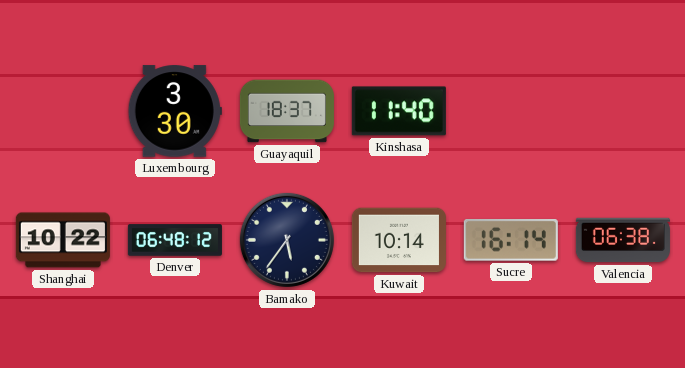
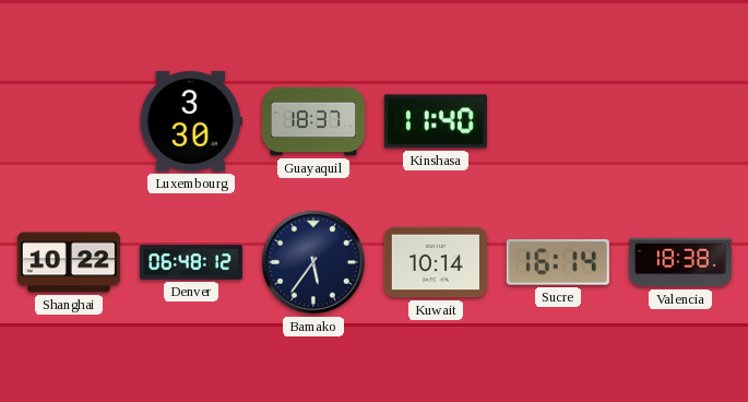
Valencia: 06:38 -> 18:38
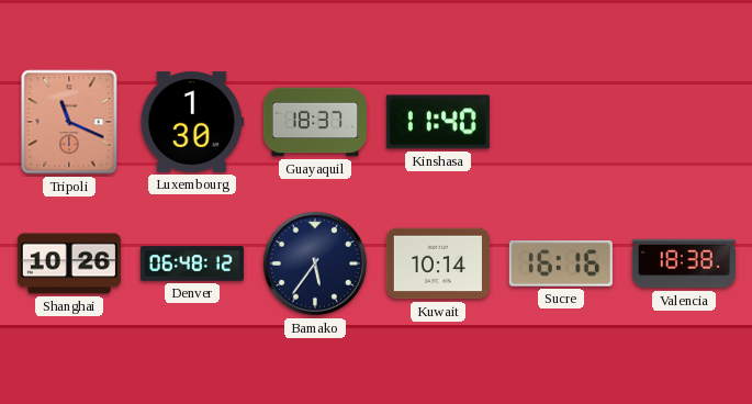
Tripoli: none -> 11:19
Luxembourg: 3:30 -> 1:30
Shanghai: 10:22 -> 10:26
Sucre: 16:14 -> 16:16
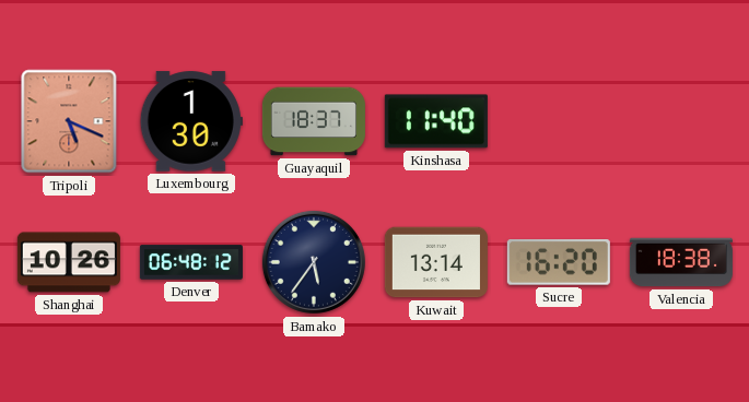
Tripoli: 11:19 -> 5:19
Kuwait: 10:14 -> 13:14
Sucre: 16:16 -> 16:20
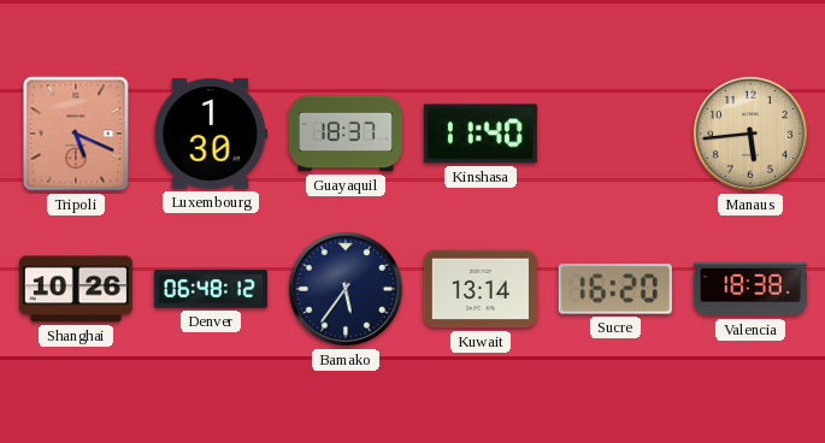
Manaus: none -> 5:44
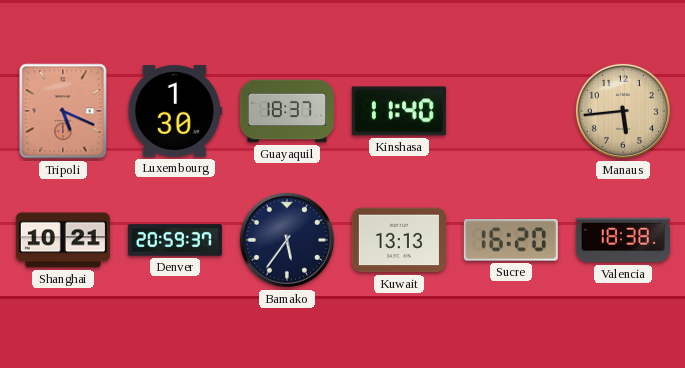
Shanghai: 10:26 -> 10:21
Denver: 06:48 -> 20:59
Kuwait: 13:14 -> 13:13
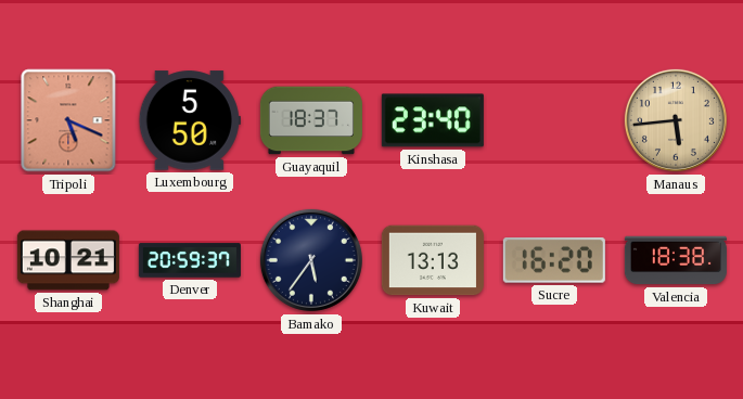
Luxembourg: 1:30 -> 5:50
Kinshasa: 11:40 -> 23:40
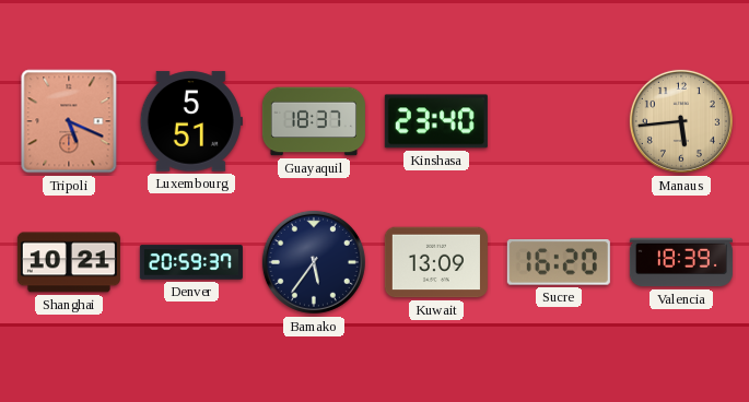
Luxembourg: 5:50 -> 5:51
Kuwait: 13:13 -> 13:09
Valencia: 18:38 -> 18:39
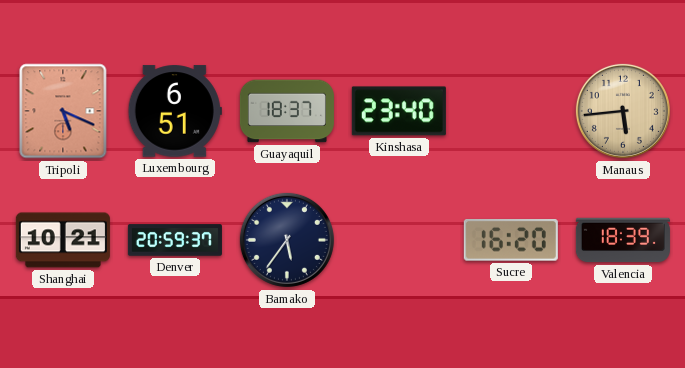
Luxembourg: 5:51 -> 6:51
Kuwait: 13:09 -> none
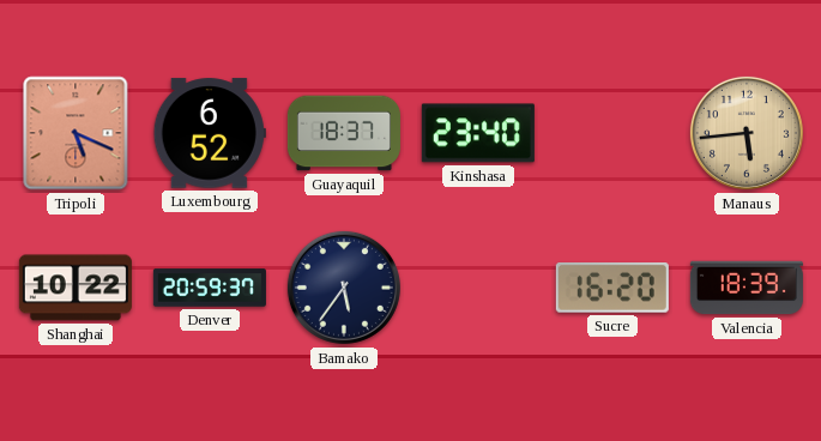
Luxembourg: 6:51 -> 6:52
Shanghai: 10:21 -> 10:22
